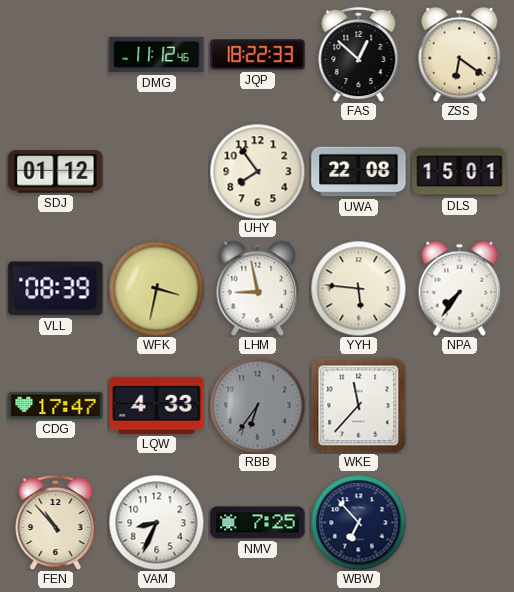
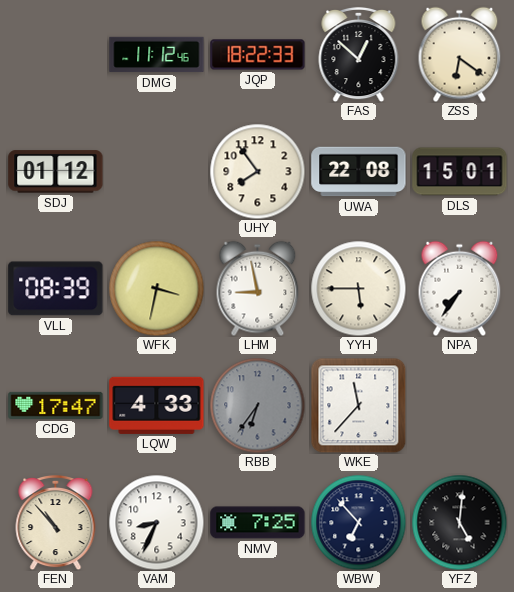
YYH: 5:46 -> 5:45
YFZ: none -> 5:01
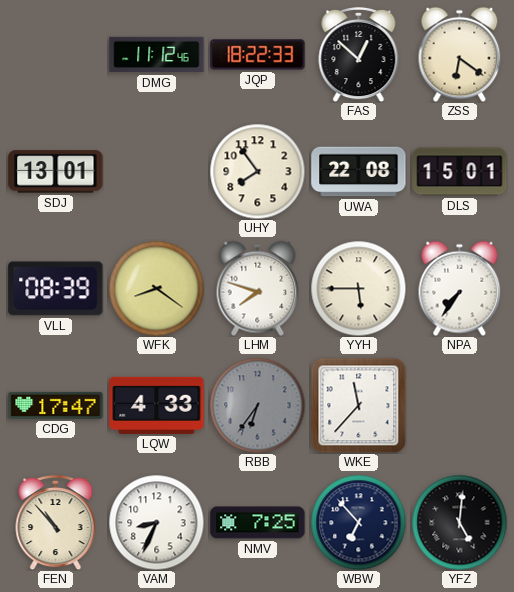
SDJ: 01:12 -> 13:01
WFK: 3:32 -> 8:21
LHM: 8:58 -> 7:48
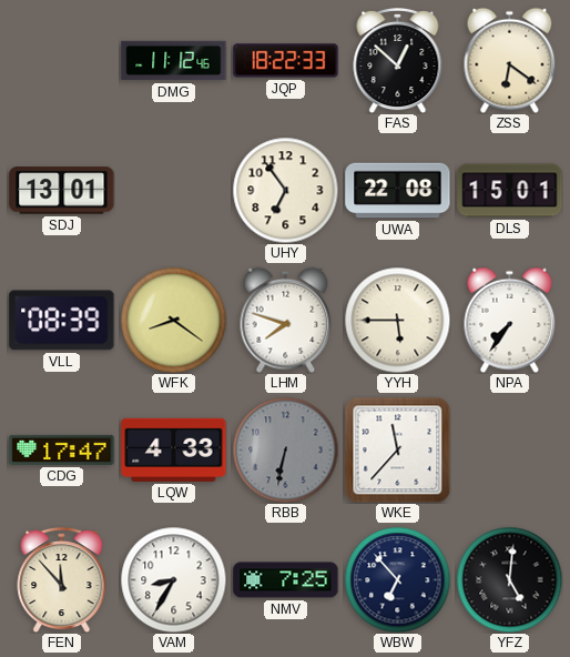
UHY: 7:54 -> 6:54
RBB: 6:36 -> 6:32
FEN: 10:53 -> 11:53
VAM: 8:34 -> 8:35
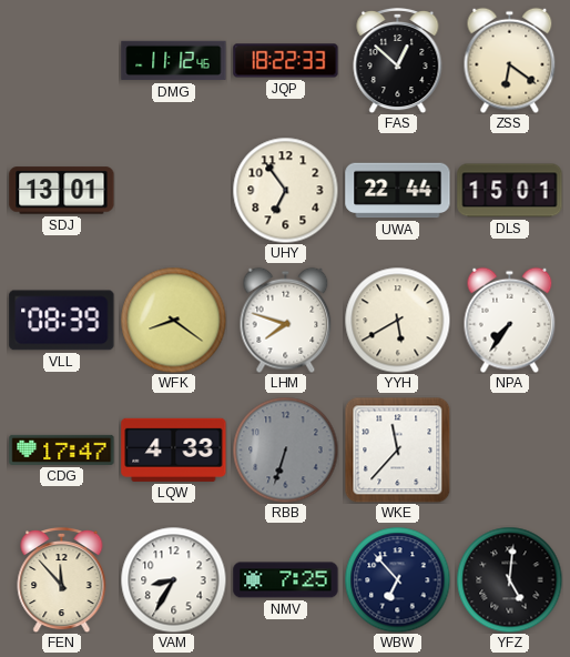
UWA: 22:08 -> 22:44
YYH: 5:45 -> 5:40
RBB: 6:32 -> 6:33
